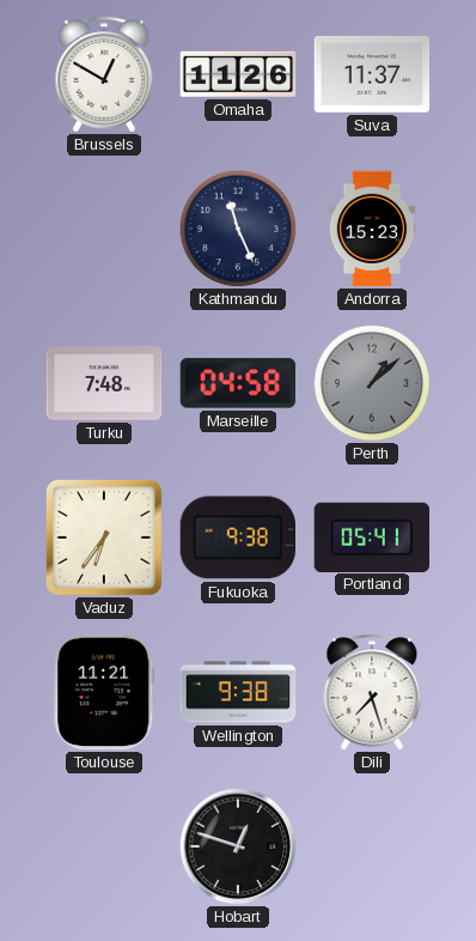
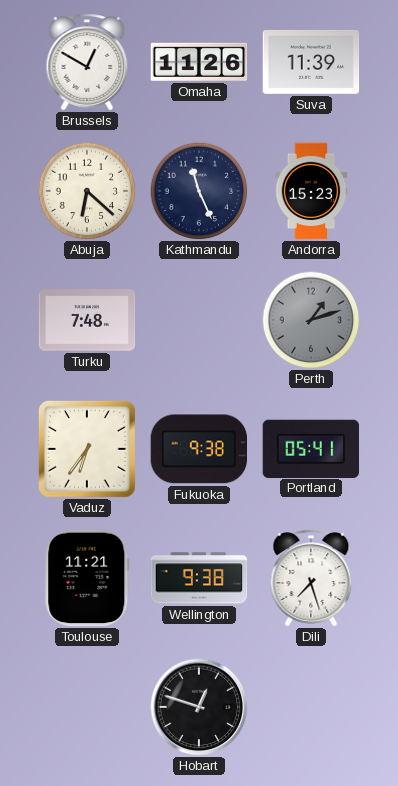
Suva: 11:37 -> 11:39
Abuja: none -> 6:22
Marseille: 04:58 -> none
Perth: 1:08 -> 1:12
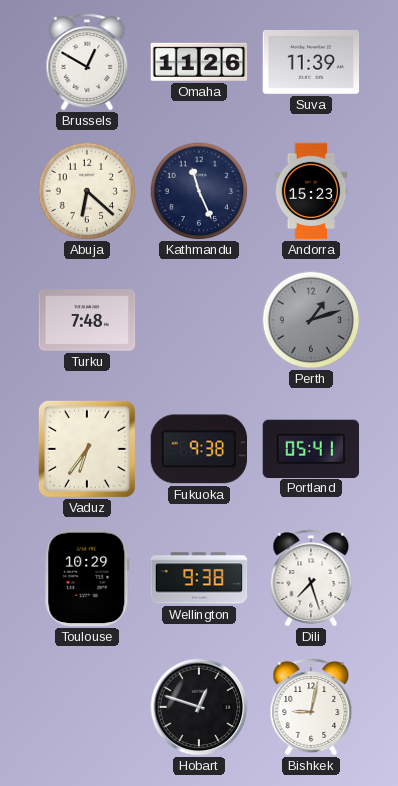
Toulouse: 11:21 -> 10:29
Bishkek: none -> 9:02
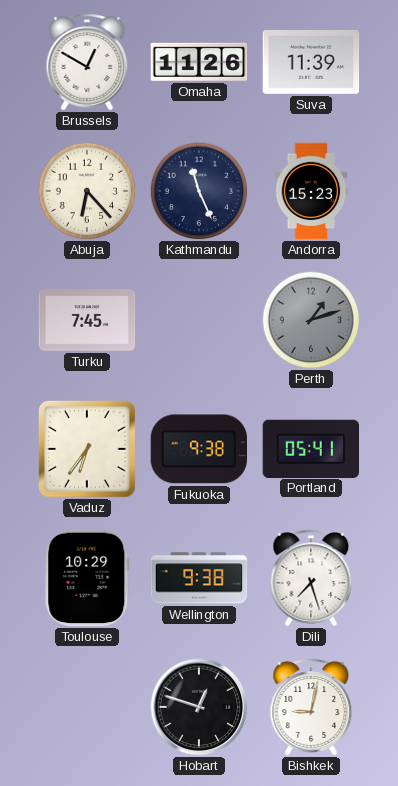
Abuja: 6:22 -> 6:23
Turku: 7:48 -> 7:45
